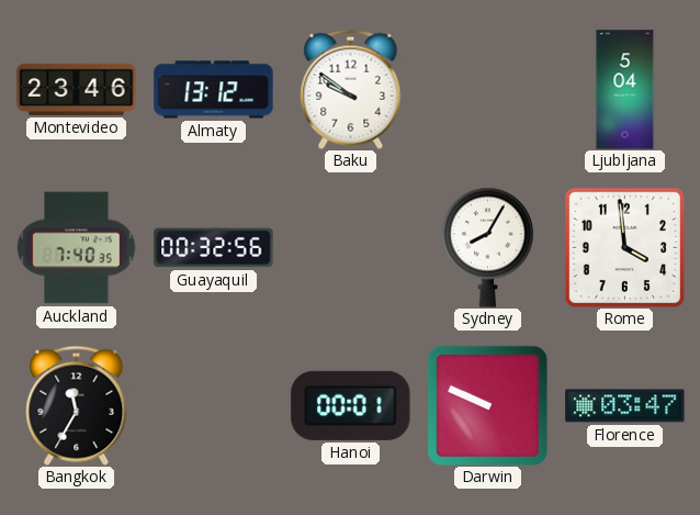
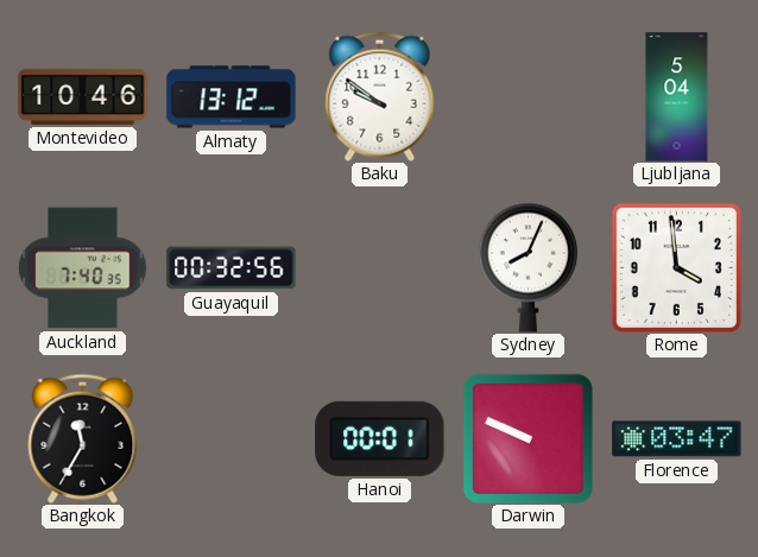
Montevideo: 23:46 -> 10:46
Sydney: 8:05 -> 8:04
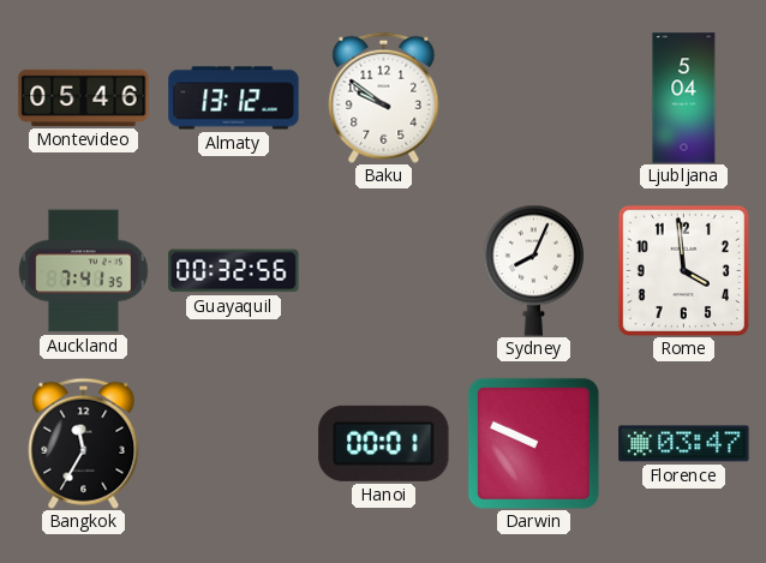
Montevideo: 10:46 -> 05:46
Auckland: 7:40 -> 7:41
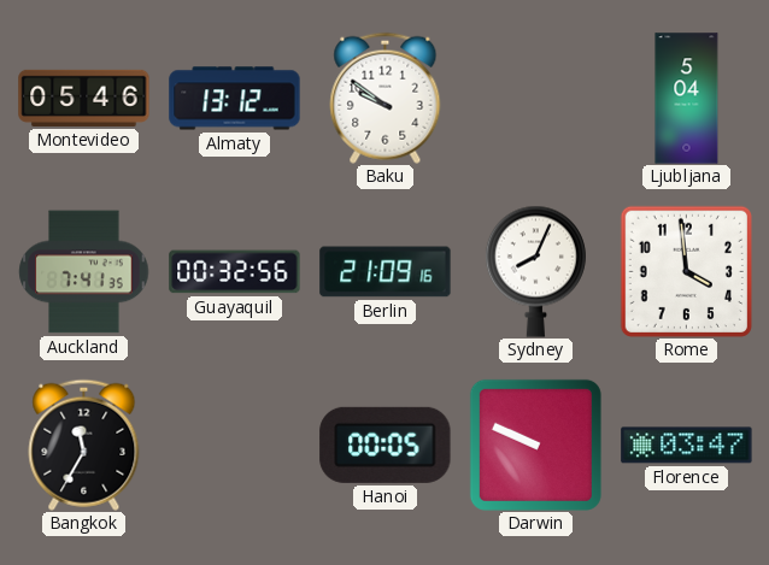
Berlin: none -> 21:09
Hanoi: 00:01 -> 00:05
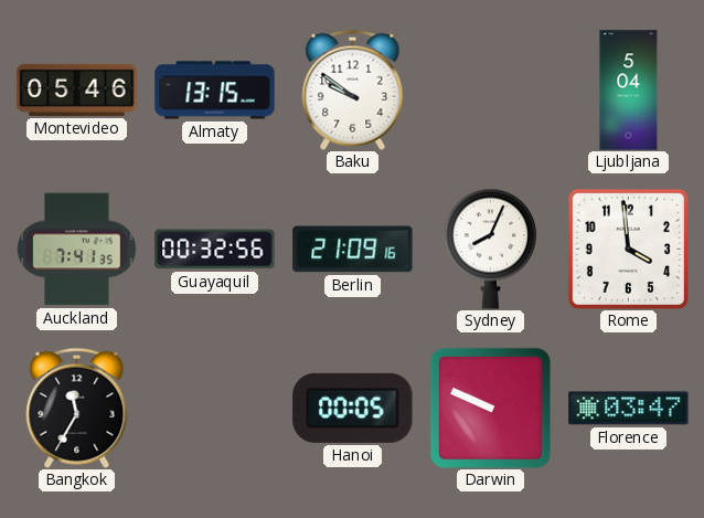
Almaty: 13:12 -> 13:15
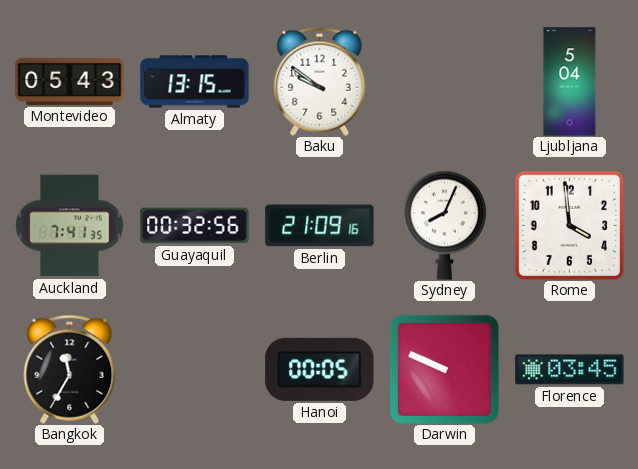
Montevideo: 05:46 -> 05:43
Florence: 03:47 -> 03:45
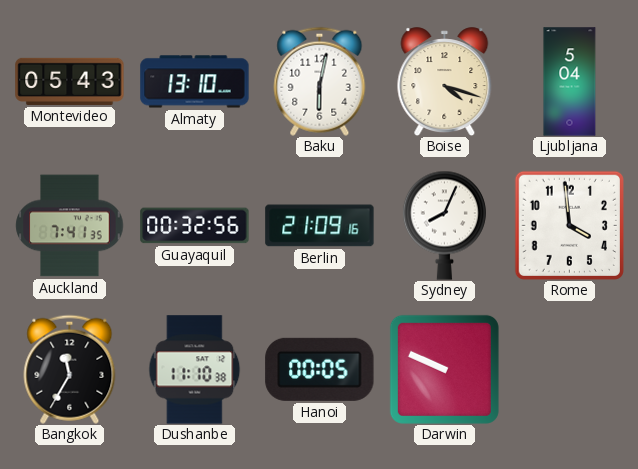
Almaty: 13:15 -> 13:10
Baku: 9:51 -> 6:02
Boise: none -> 4:18
Dushanbe: none -> 11:10
Florence: 03:45 -> none
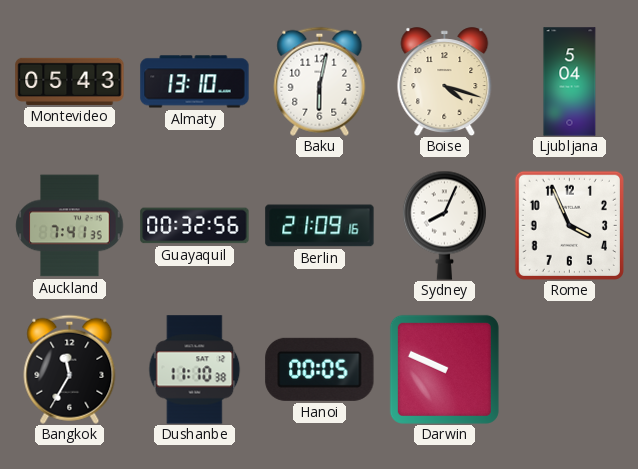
Rome: 3:59 -> 3:56
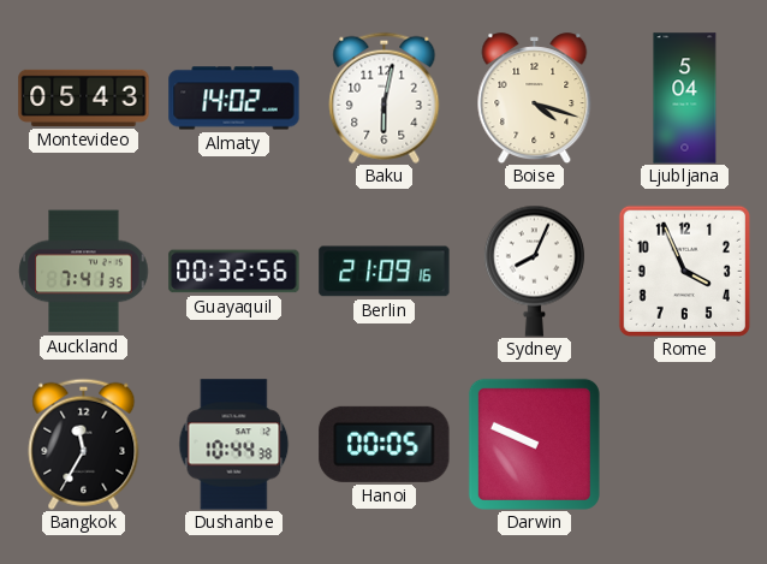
Almaty: 13:10 -> 14:02
Dushanbe: 11:10 -> 10:44
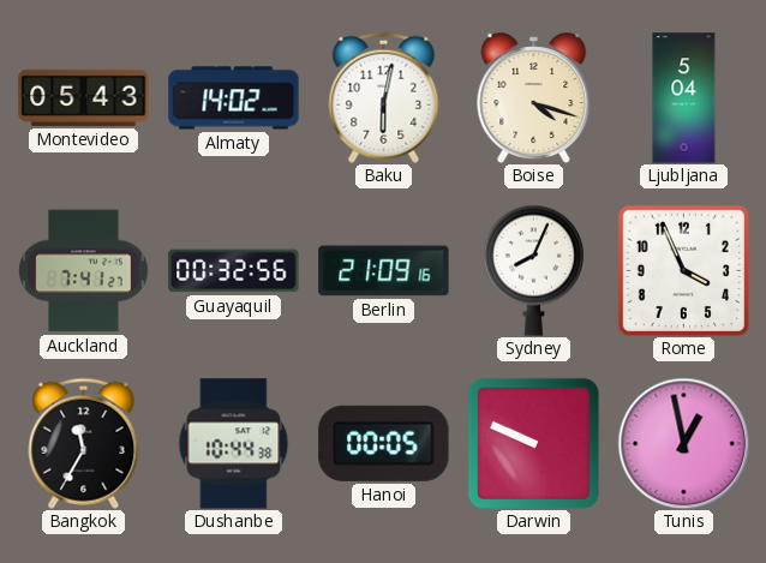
Auckland: 7:41:35 -> 7:41:27
Tunis: none -> 12:58
